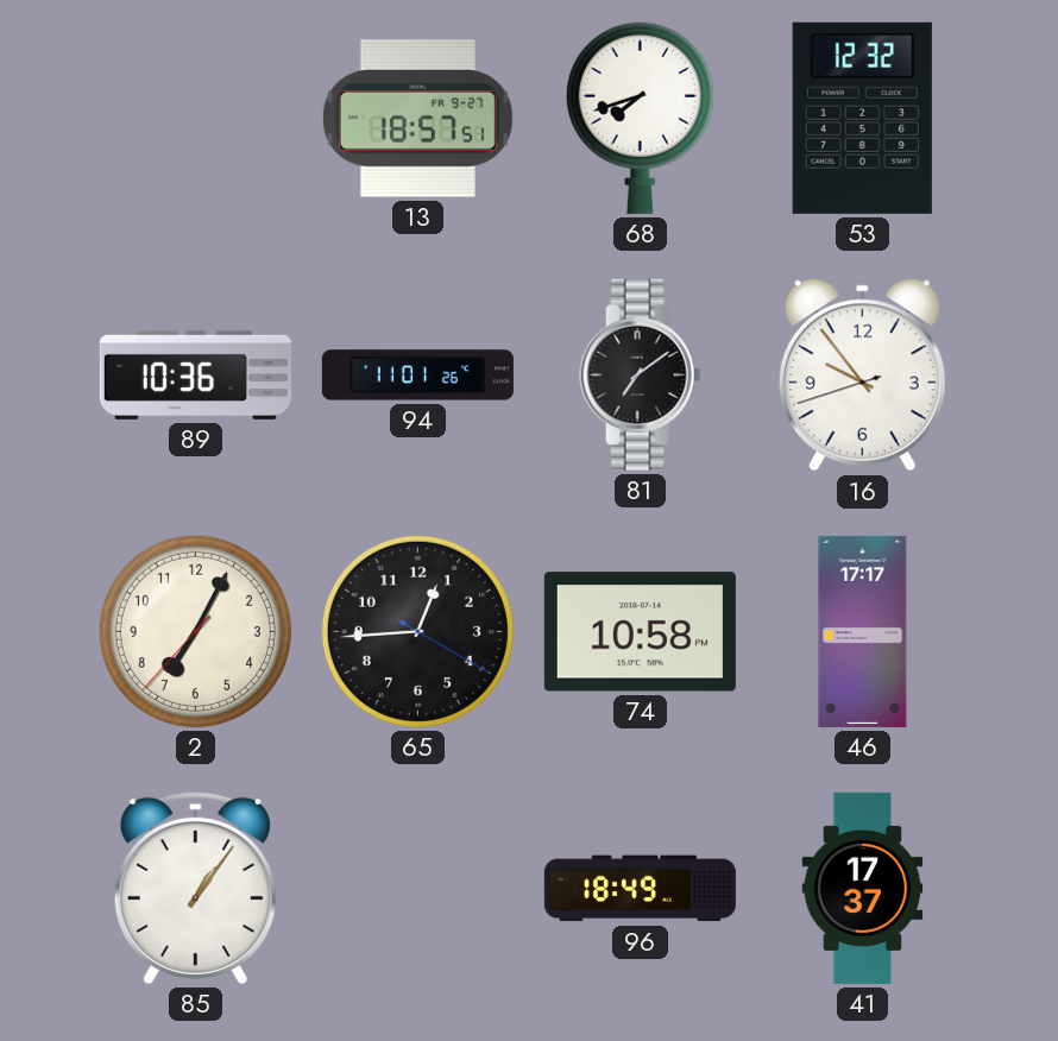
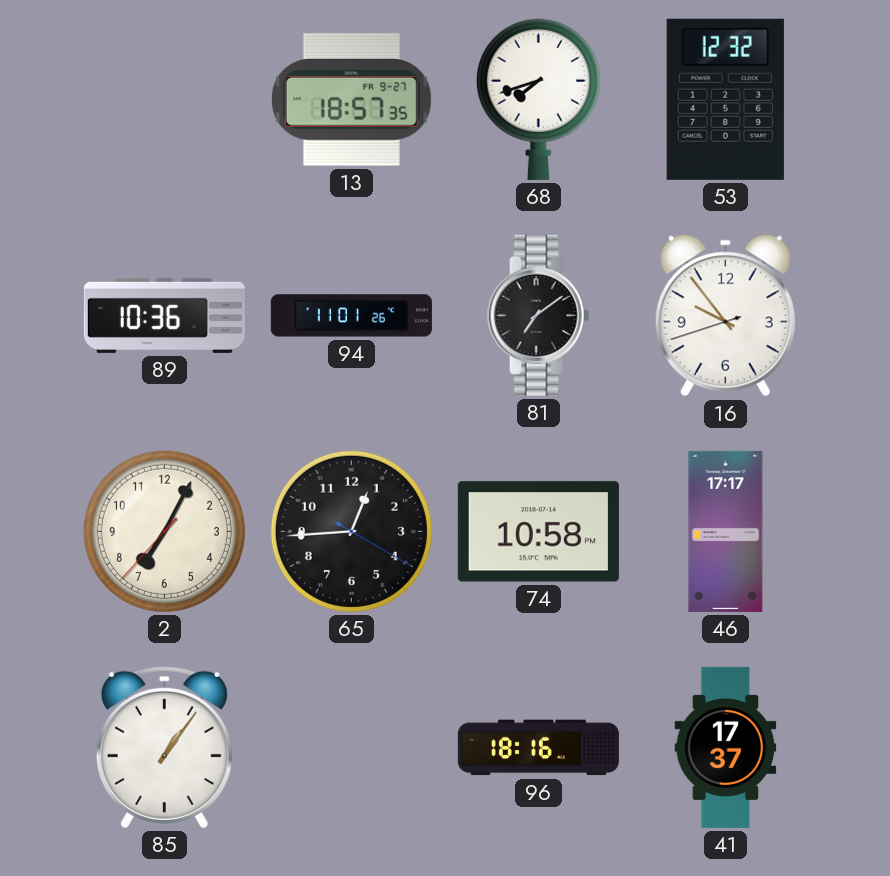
13: 18:57:51 -> 18:57:35
96: 18:49 -> 18:16
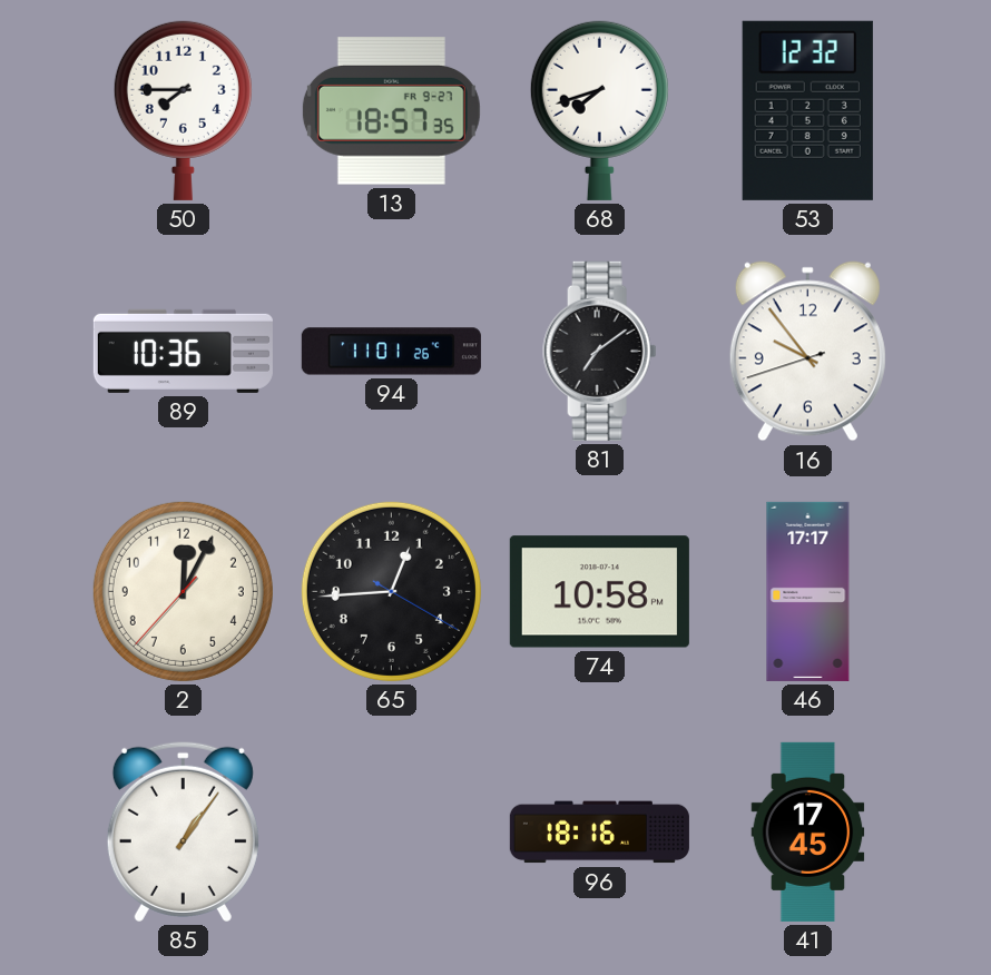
50: none -> 7:45
2: 7:04 -> 12:04
41: 17:37 -> 17:45
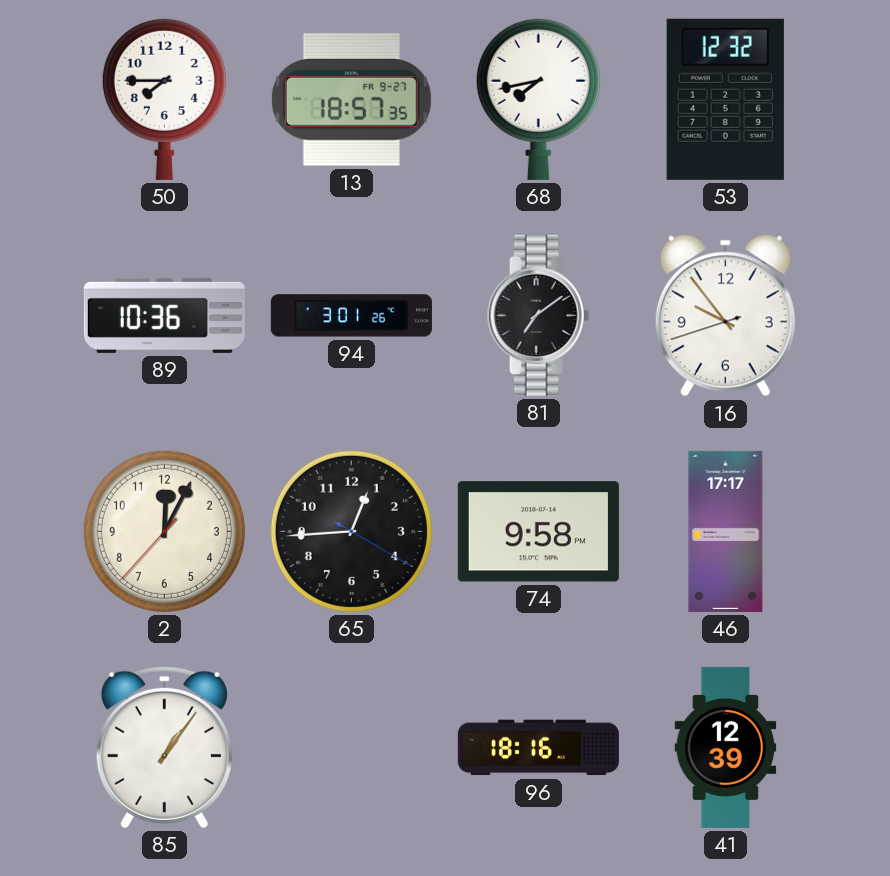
68: 7:42 -> 7:43
94: 11:01 -> 3:01
74: 10:58 -> 9:58
41: 17:45 -> 12:39
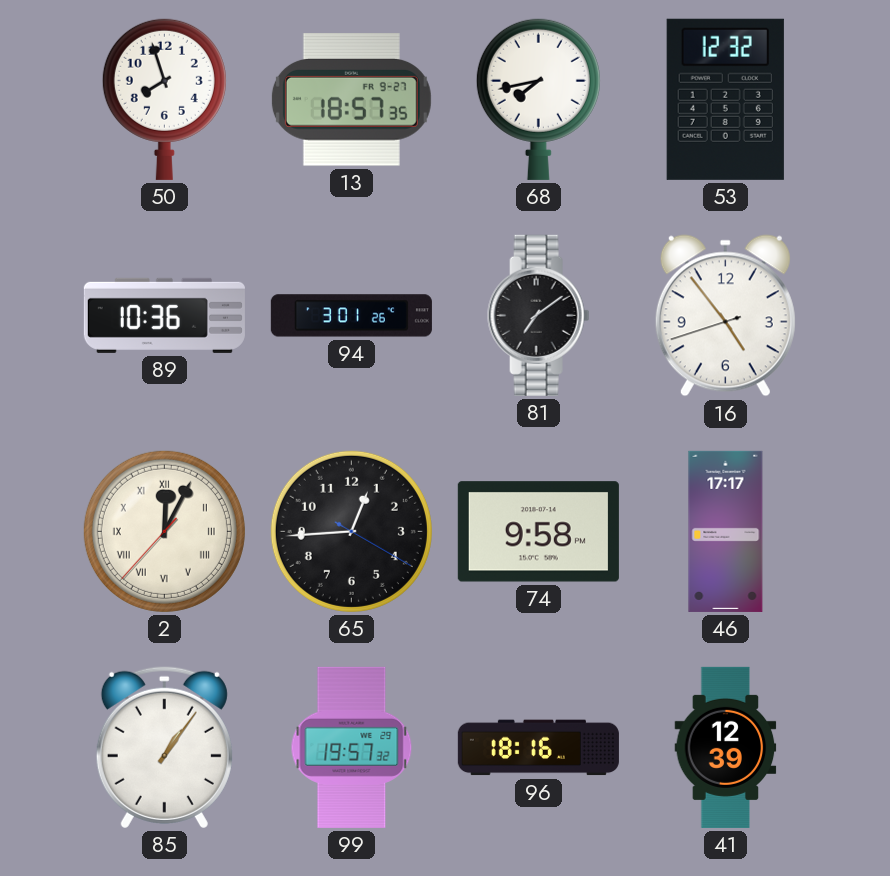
50: 7:45 -> 7:57
16: 9:53 -> 4:53
2 numerals: Arabic -> Roman
99: none -> 19:57
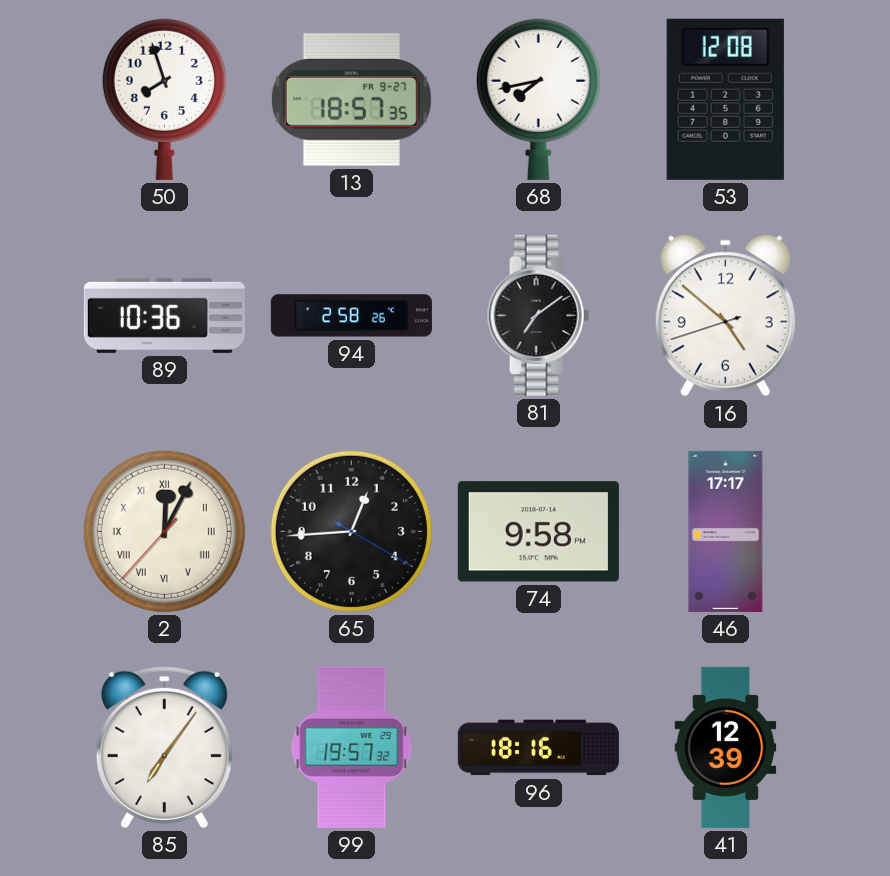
53: 12:32 -> 12:08
94: 3:01 -> 2:58
16: 4:53 -> 4:51
85: 1:06 -> 7:06
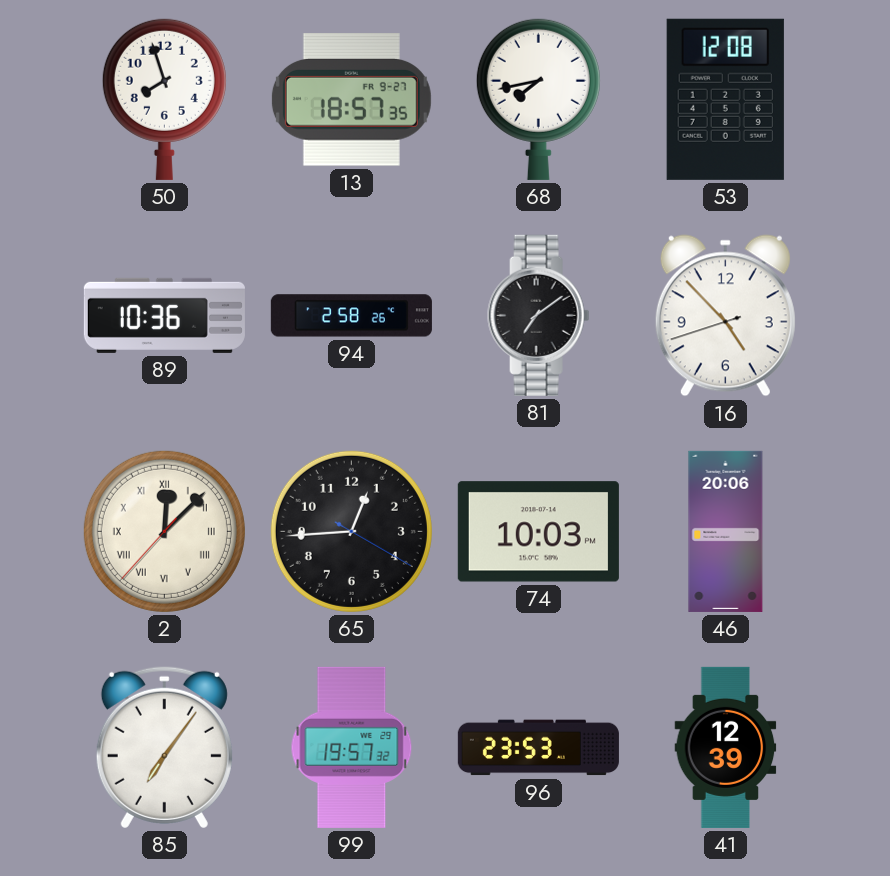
16: 4:51 -> 4:52
2: 12:04 -> 12:07
74: 9:58 -> 10:03
46: 17:17 -> 20:06
96: 18:16 -> 23:53
